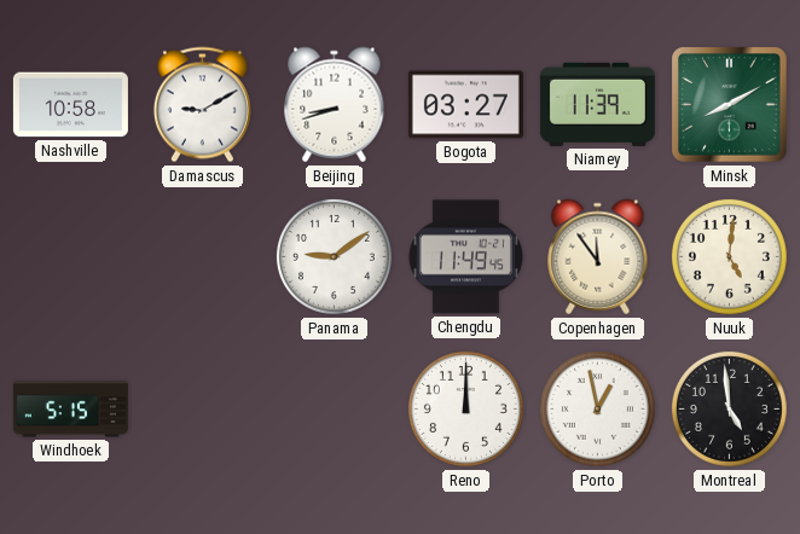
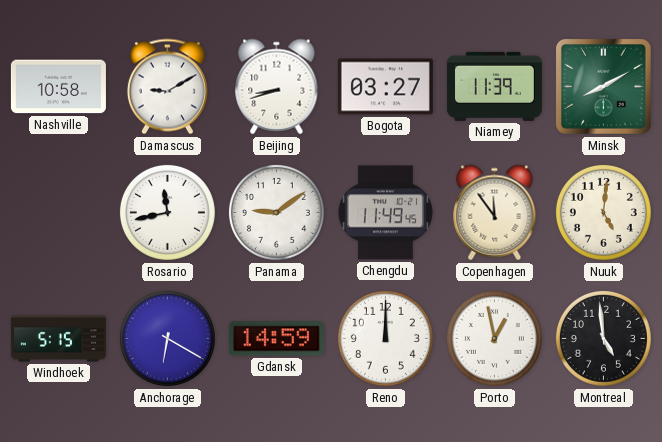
Rosario: none -> 11:43
Anchorage: none -> 6:20
Gdansk: none -> 14:59
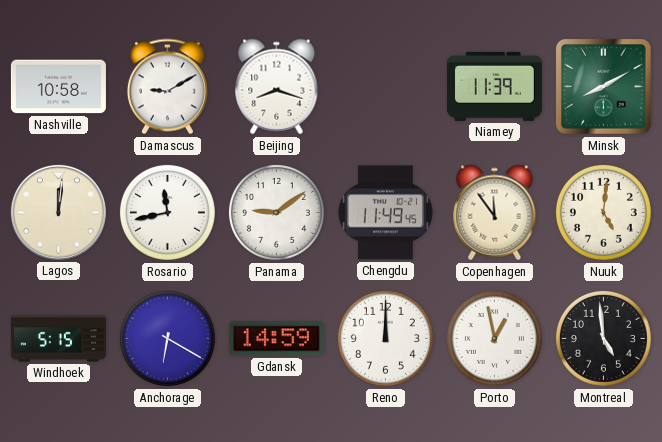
Beijing: 8:42 -> 8:18
Bogota: 03:27 -> none
Lagos: none -> 12:01
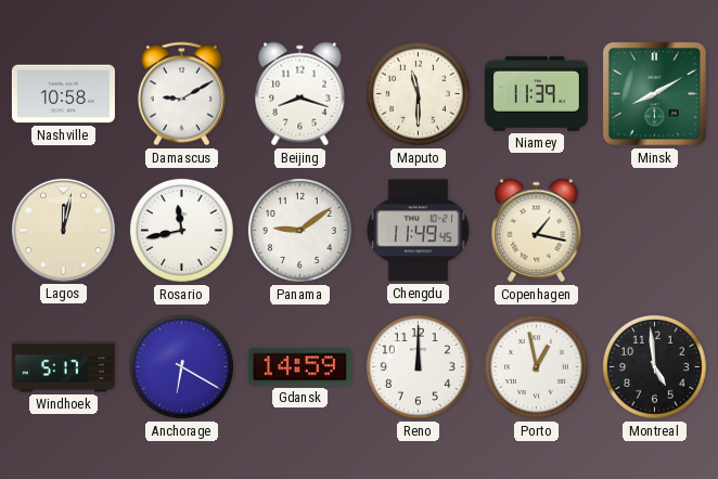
Maputo: none -> 11:30
Lagos: 12:01 -> 12:02
Copenhagen: 11:54 -> 1:17
Nuuk: 5:01 -> none
Windhoek: 5:15 -> 5:17
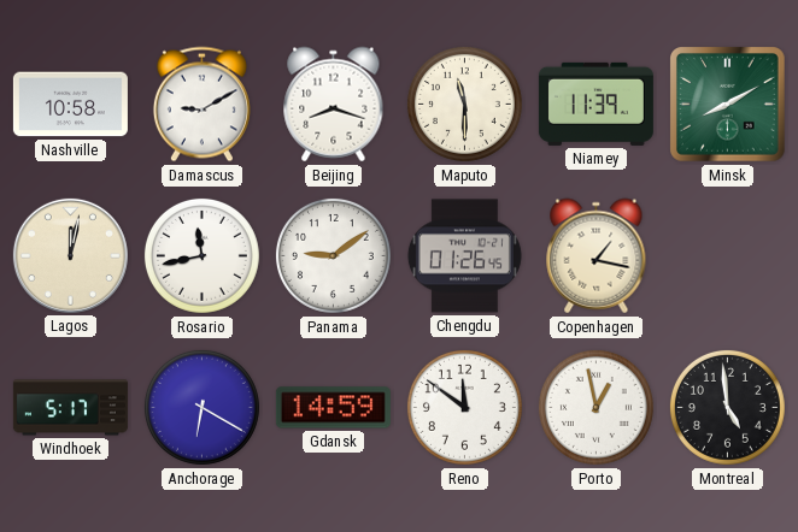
Chengdu: 11:49 -> 01:26
Reno: 12:00 -> 11:51
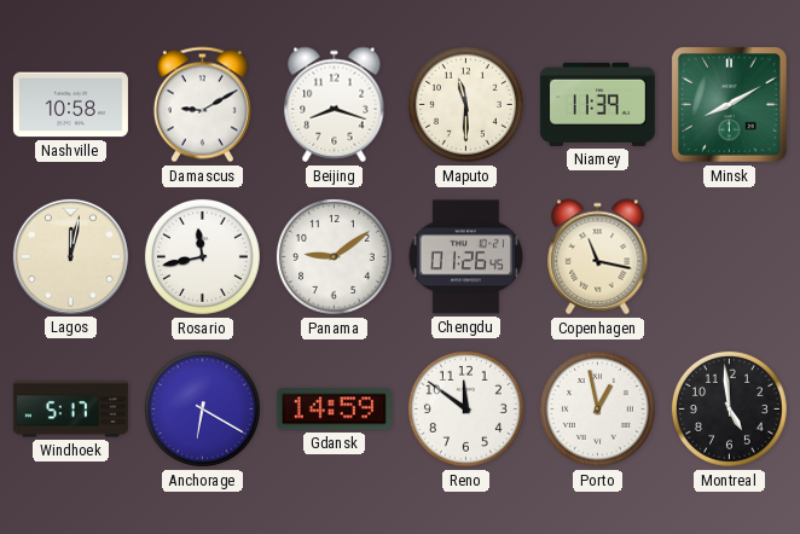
Copenhagen: 1:17 -> 11:17
